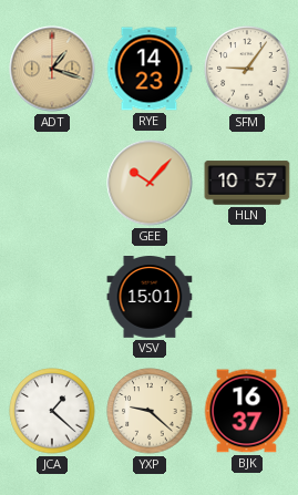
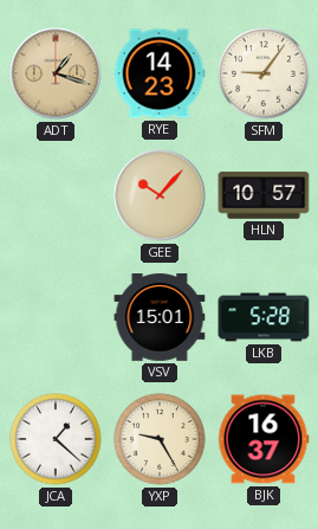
LKB: none -> 5:28
YXP: 9:22 -> 9:25
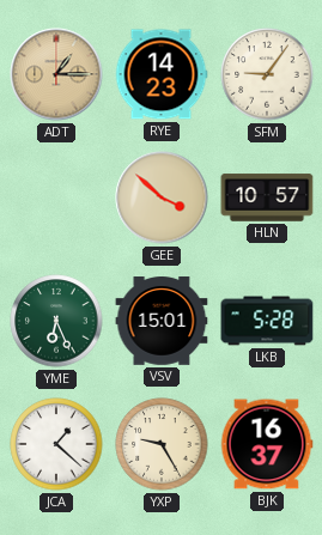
ADT: 1:18 -> 1:15
GEE: 10:07 -> 3:52
YME: none -> 6:26
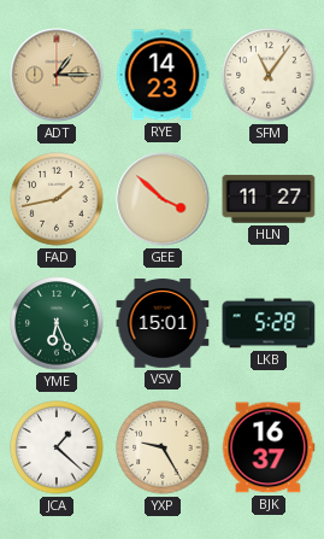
SFM: 9:06 -> 11:06
FAD: none -> 1:43
HLN: 10:57 -> 11:27
